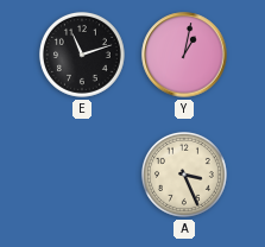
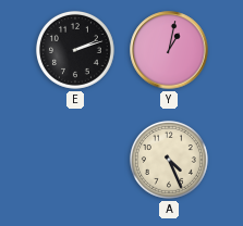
E: 11:12 -> 2:12
A: 3:26 -> 4:26
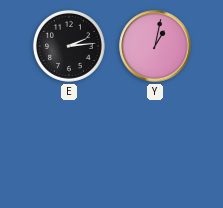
E: 2:12 -> 2:14
A: 4:26 -> none
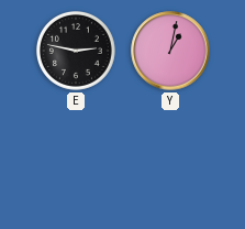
E: 2:14 -> 2:47
